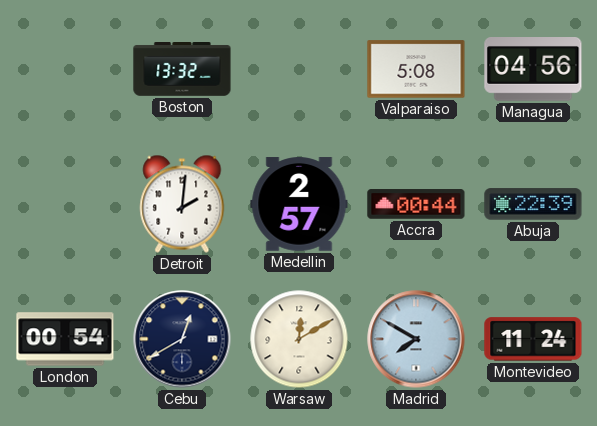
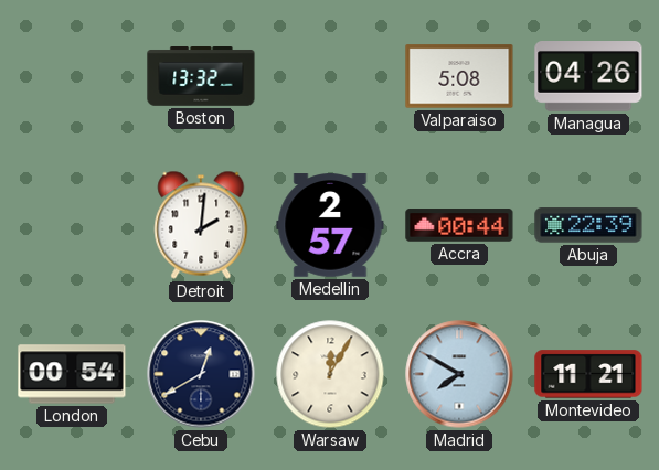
Managua: 04:56 -> 04:26
Warsaw: 12:10 -> 12:05
Montevideo: 11:24 -> 11:21
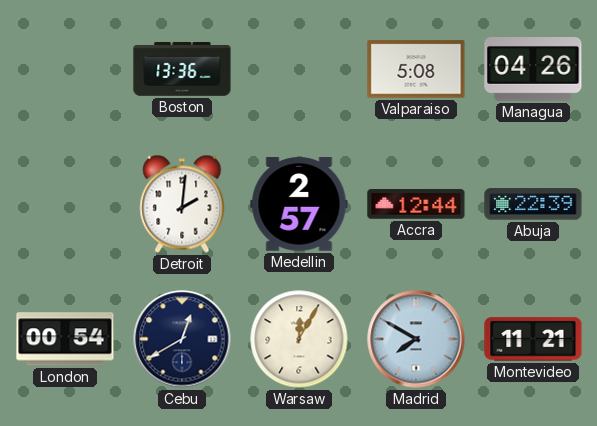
Boston: 13:32 -> 13:36
Accra: 00:44 -> 12:44
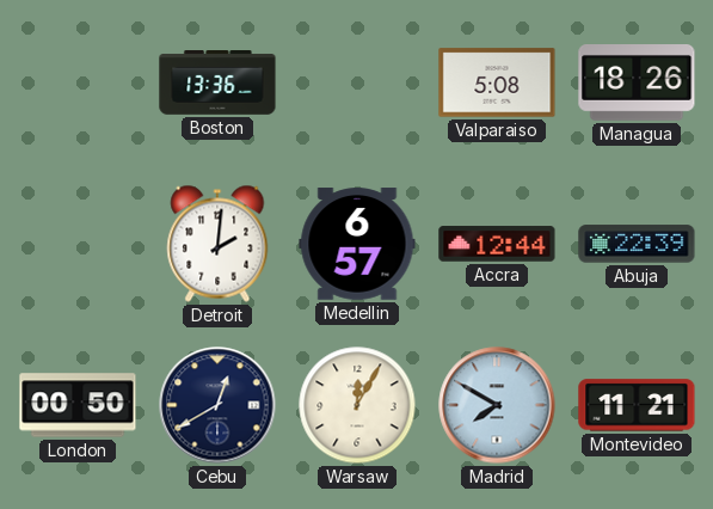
Managua: 04:26 -> 18:26
Medellin: 2:57 -> 6:57
London: 00:54 -> 00:50
